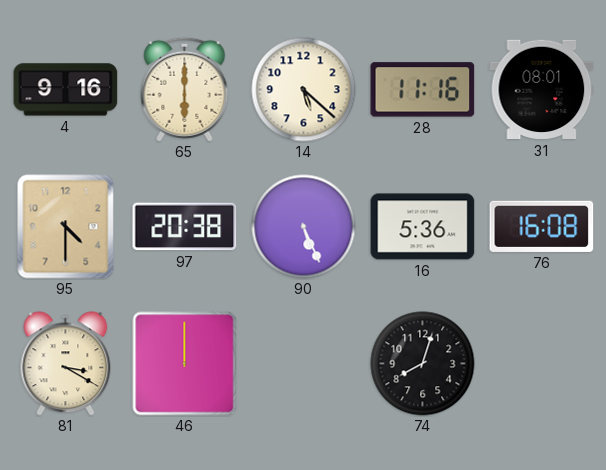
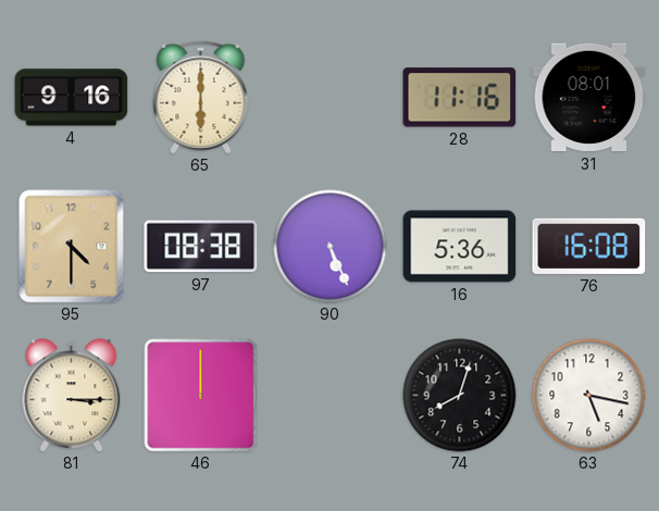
14: 5:22 -> none
97: 20:38 -> 08:38
81: 3:20 -> 3:15
63: none -> 5:17
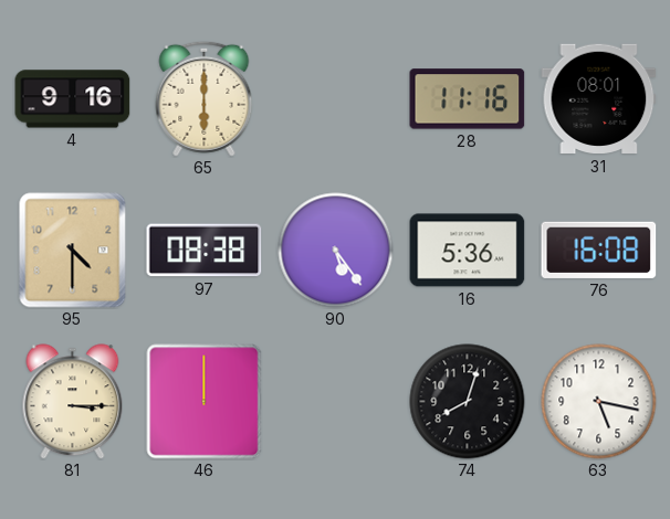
90: 5:26 -> 5:24
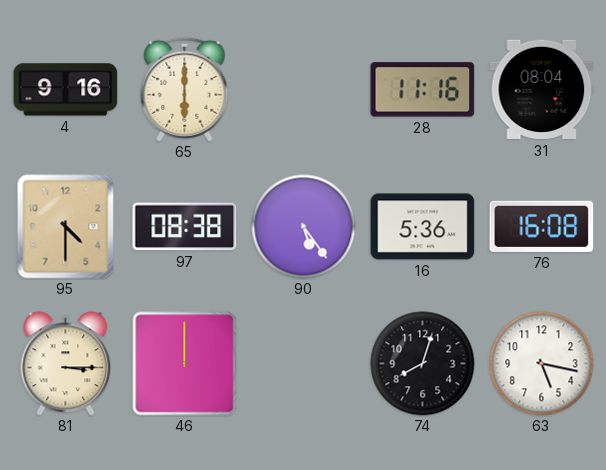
31: 08:01 -> 08:04
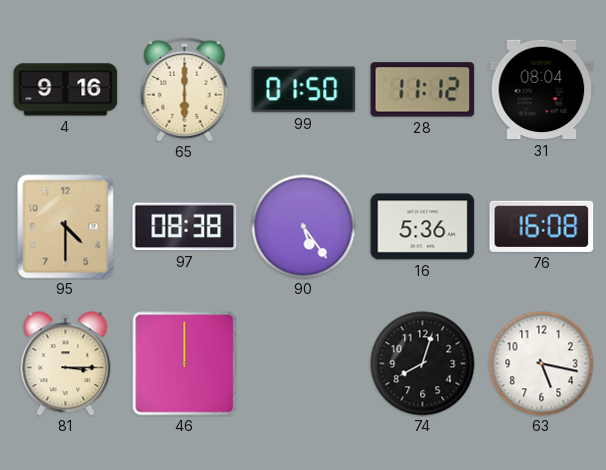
99: none -> 01:50
28: 11:16 -> 11:12
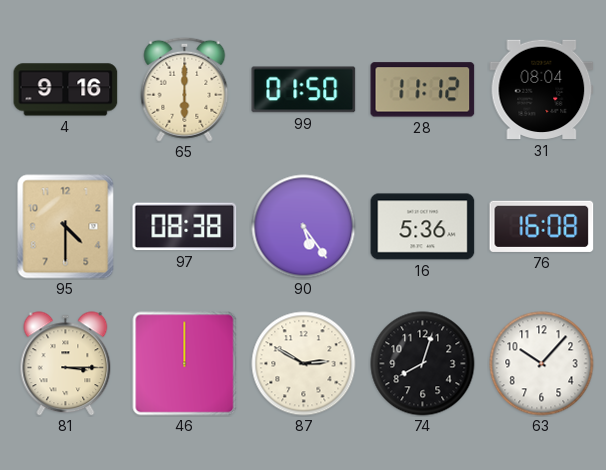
87: none -> 2:50
63: 5:17 -> 10:07
